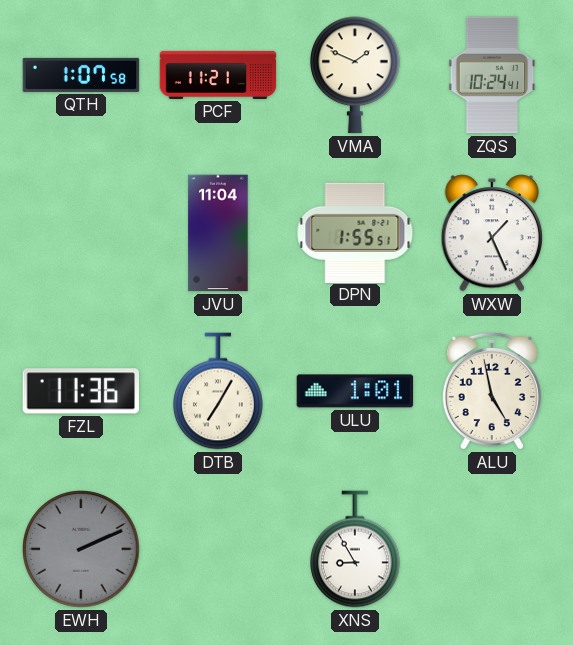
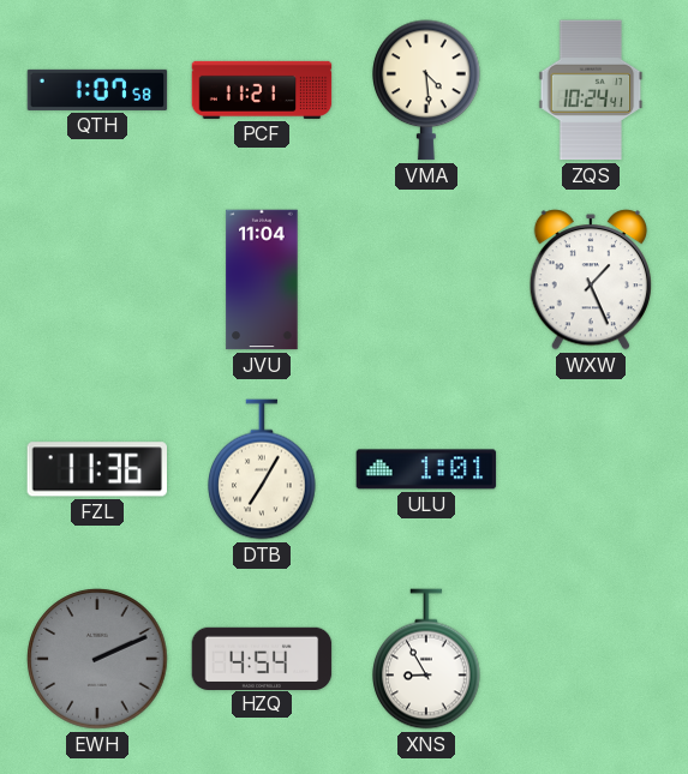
VMA: 1:49 -> 4:29
DPN: 1:55 -> none
ALU: 4:58 -> none
HZQ: none -> 4:54
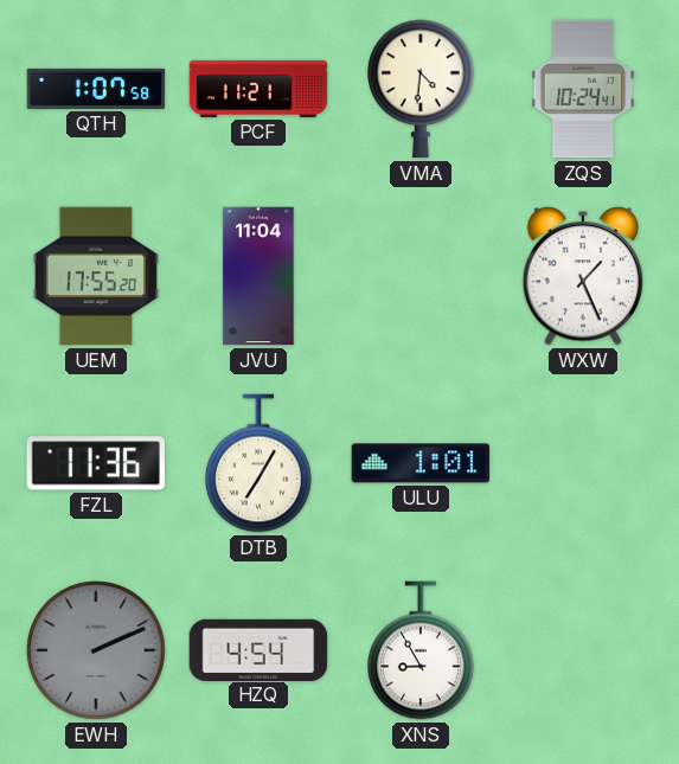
VMA: 4:29 -> 4:31
UEM: none -> 17:55
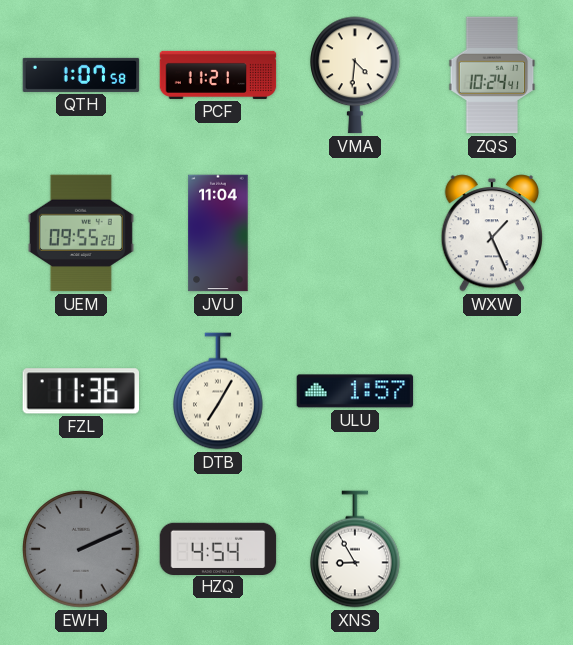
UEM: 17:55 -> 09:55
ULU: 1:01 -> 1:57
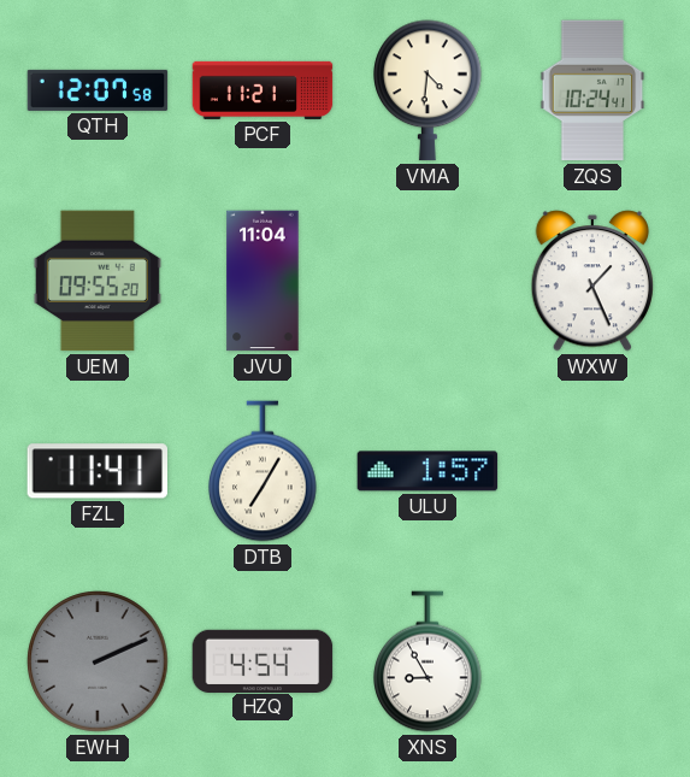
QTH: 1:07 -> 12:07
FZL: 11:36 -> 11:41
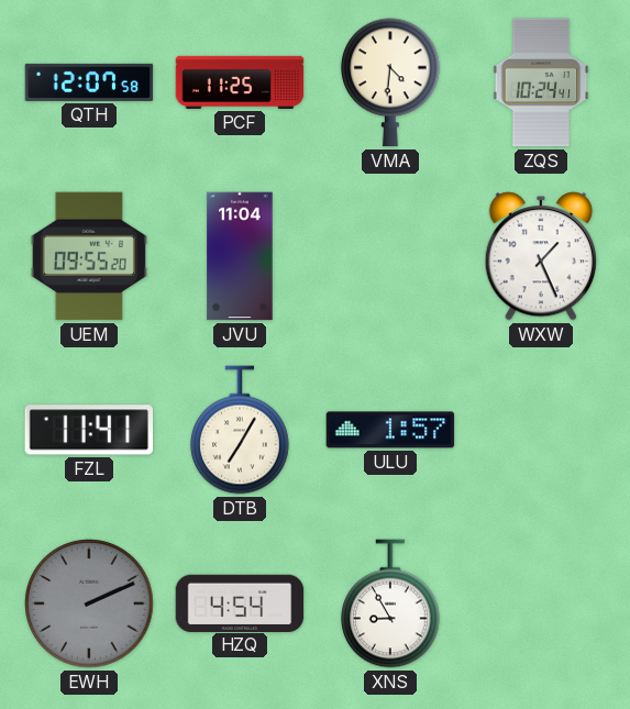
PCF: 11:21 -> 11:25
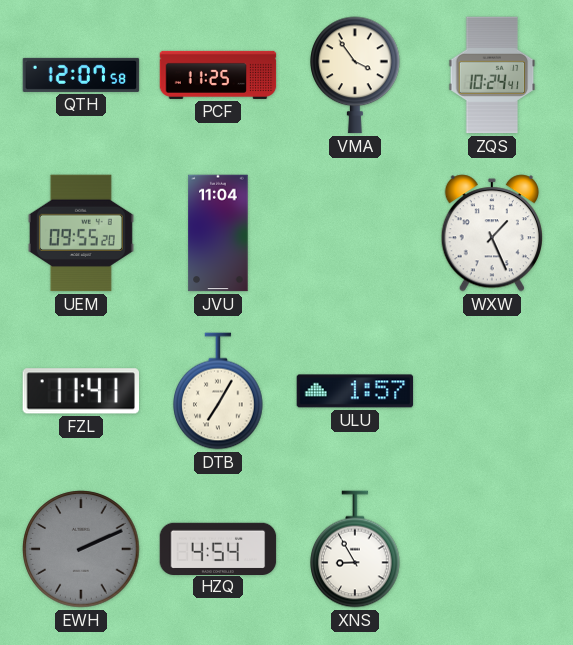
VMA: 4:31 -> 3:54
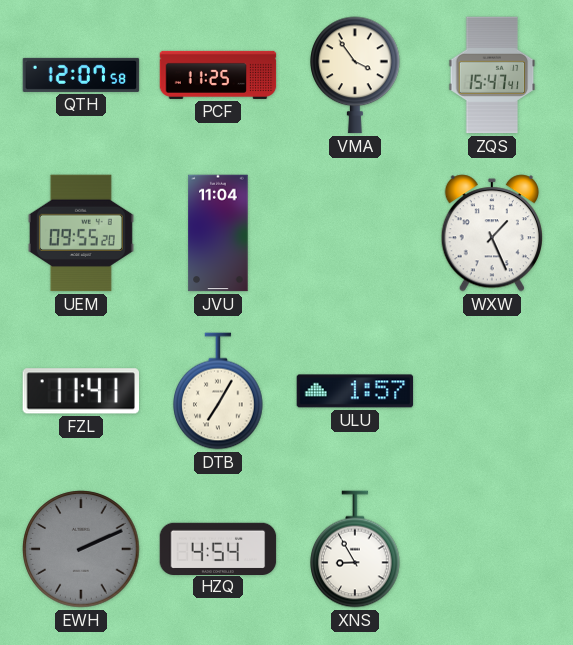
ZQS: 10:24 -> 15:47
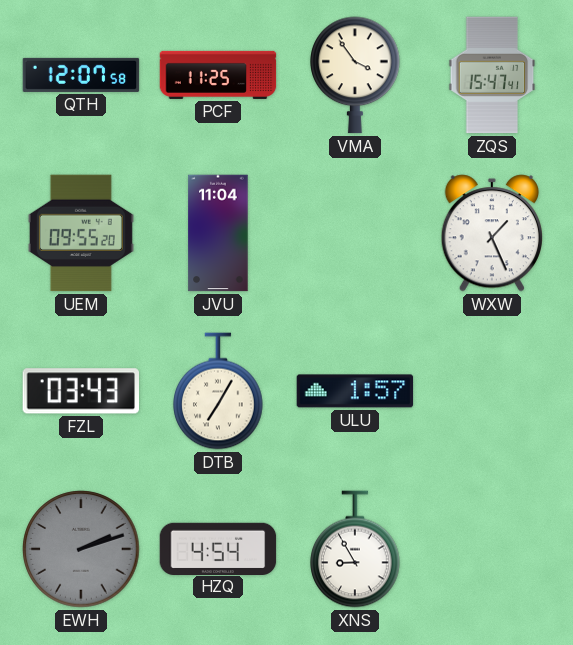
FZL: 11:41 -> 03:43
EWH: 2:11 -> 2:12
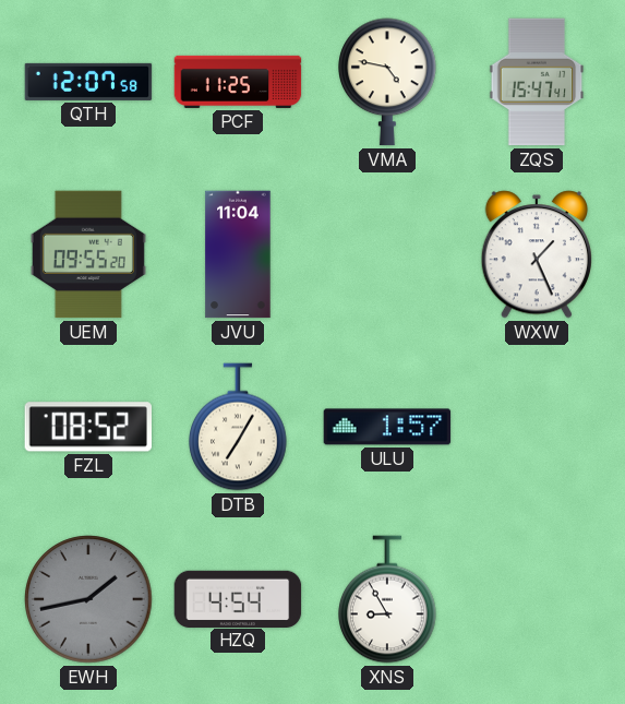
VMA: 3:54 -> 4:47
FZL: 03:43 -> 08:52
EWH: 2:12 -> 1:43
